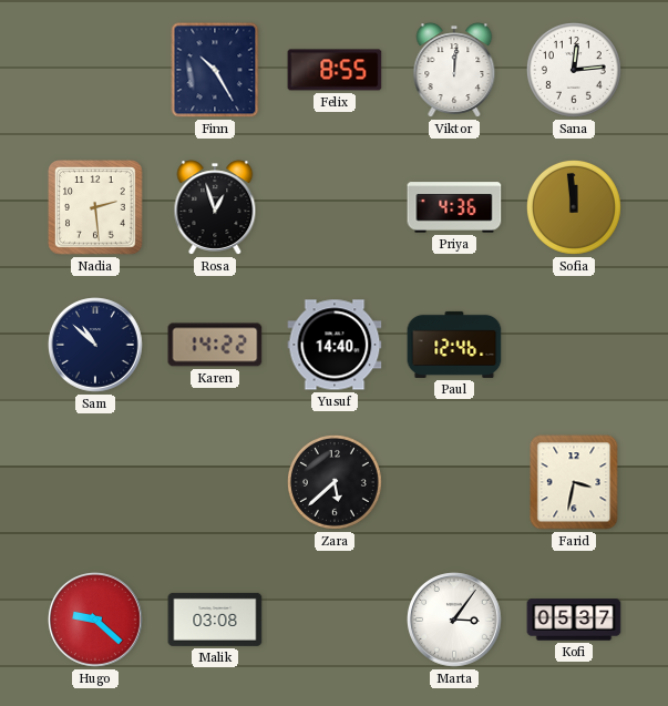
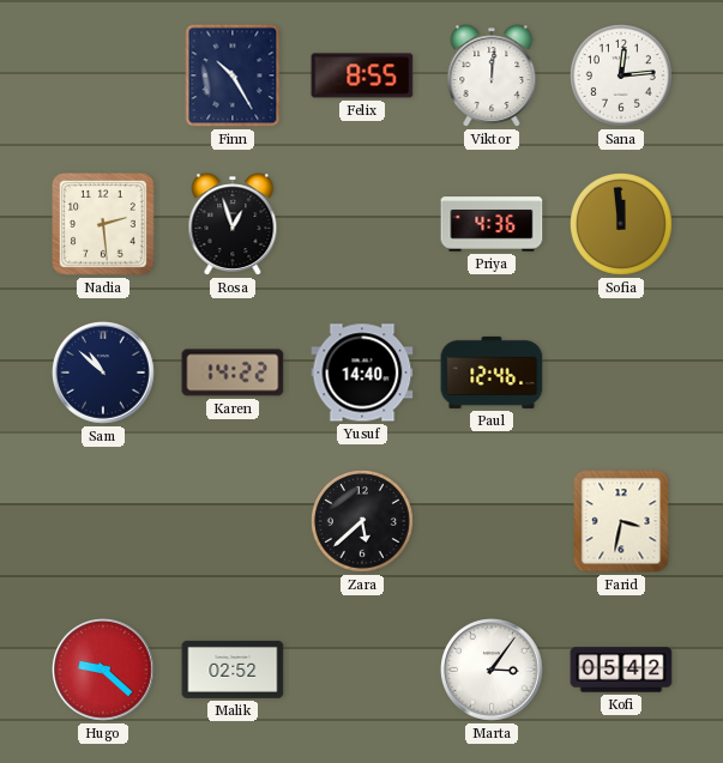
Malik: 03:08 -> 02:52
Kofi: 05:37 -> 05:42
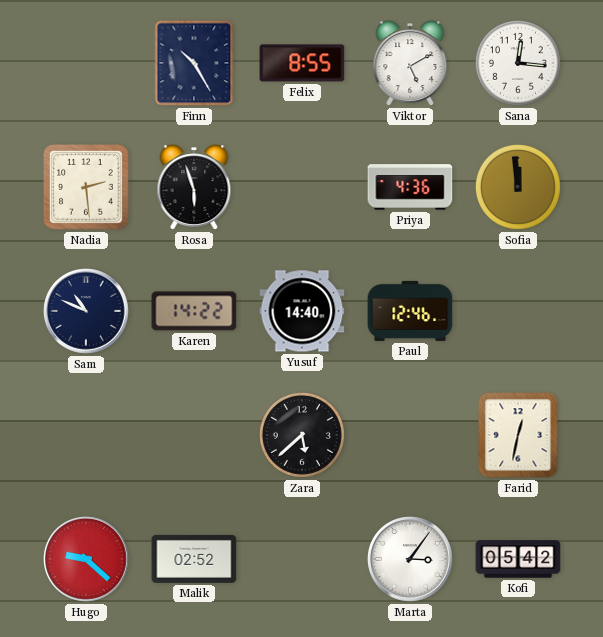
Viktor: 12:01 -> 5:10
Sana: 12:14 -> 12:16
Rosa: 12:57 -> 5:57
Sam: 10:52 -> 10:49
Farid: 3:32 -> 12:32
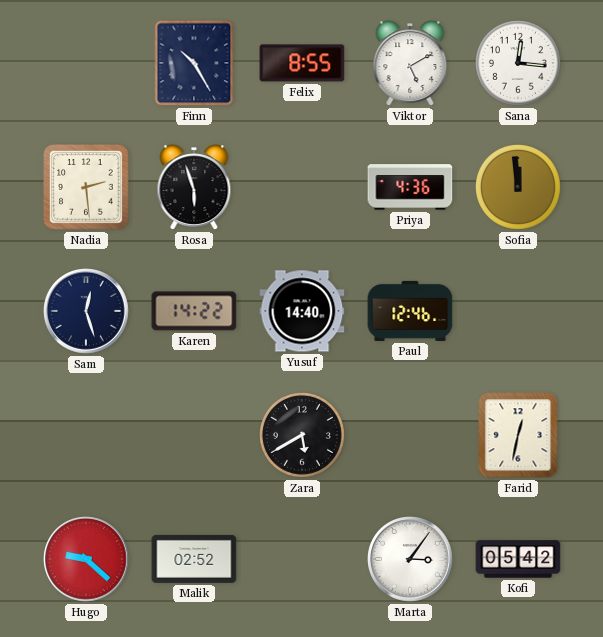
Sam: 10:49 -> 12:27
Zara: 5:38 -> 5:40
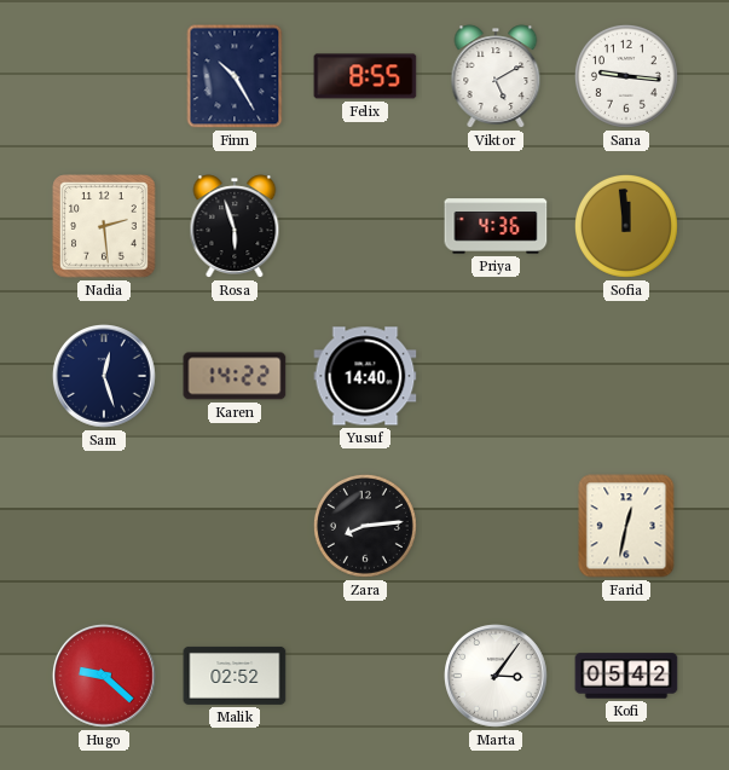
Sana: 12:16 -> 9:16
Paul: 12:46 -> none
Zara: 5:40 -> 8:14
